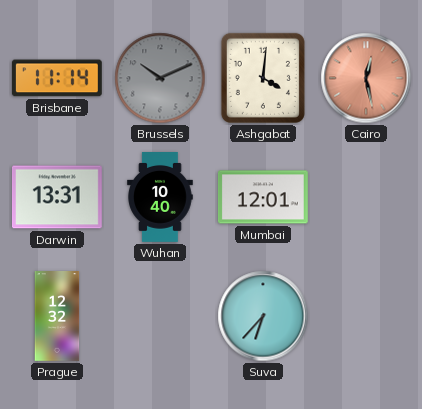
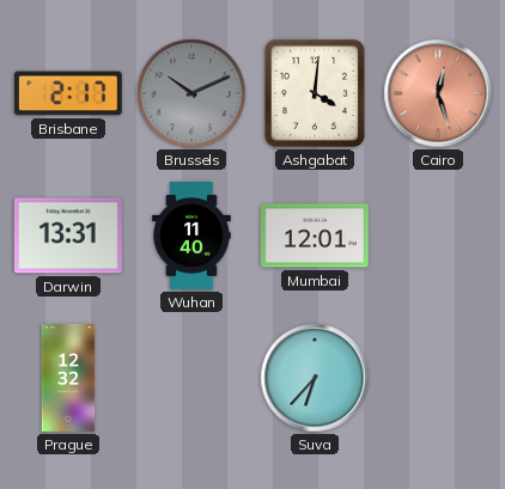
Brisbane: 11:14 -> 2:17
Cairo: 12:28 -> 12:27
Wuhan: 10:40 -> 11:40
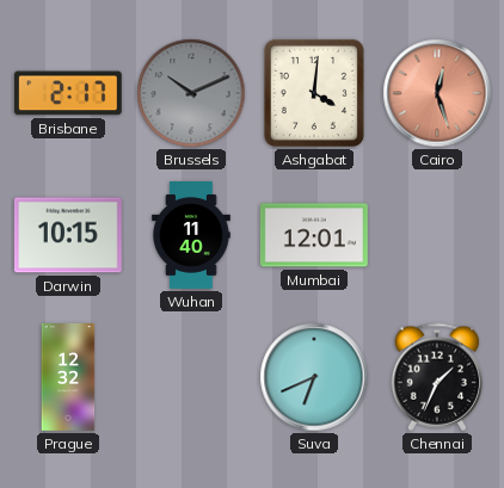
Darwin: 13:31 -> 10:15
Suva: 6:37 -> 6:41
Chennai: none -> 1:34
